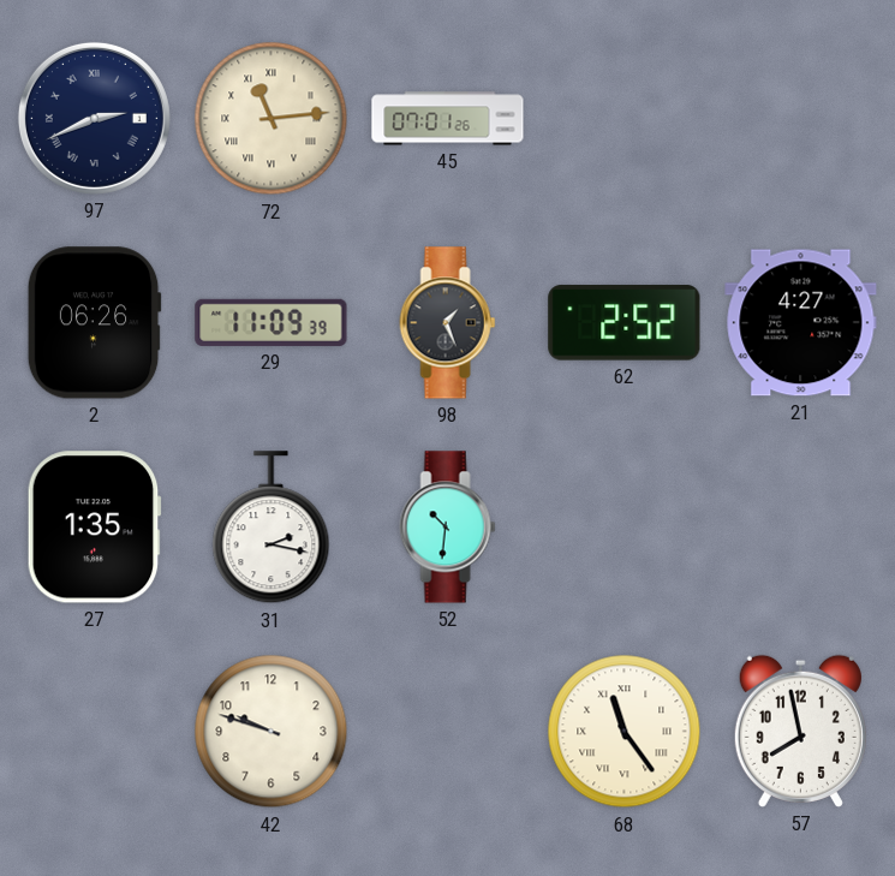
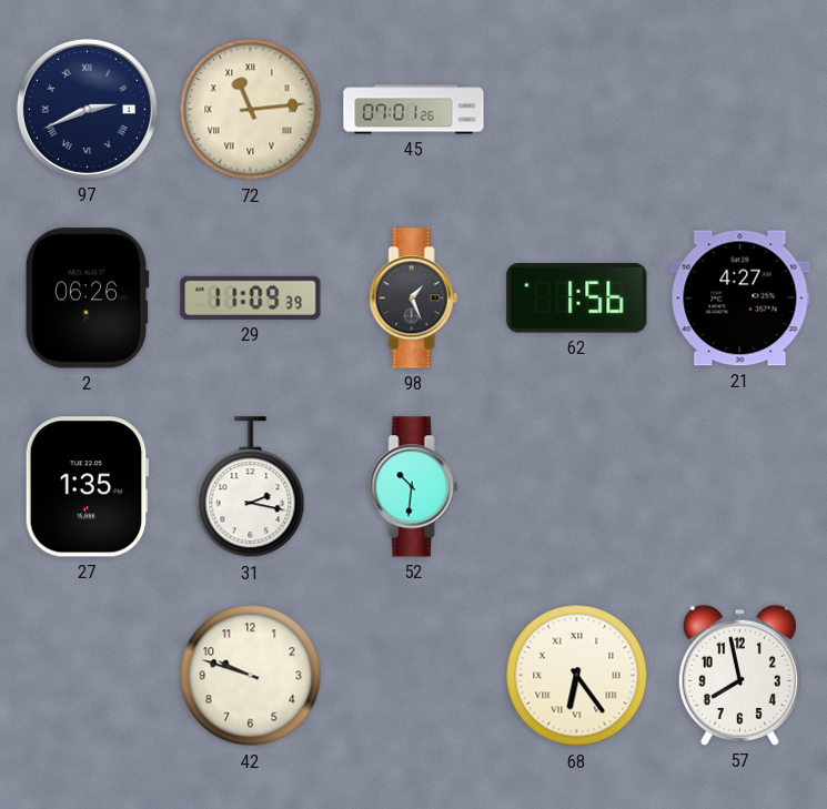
62: 2:52 -> 1:56
68: 11:24 -> 6:24
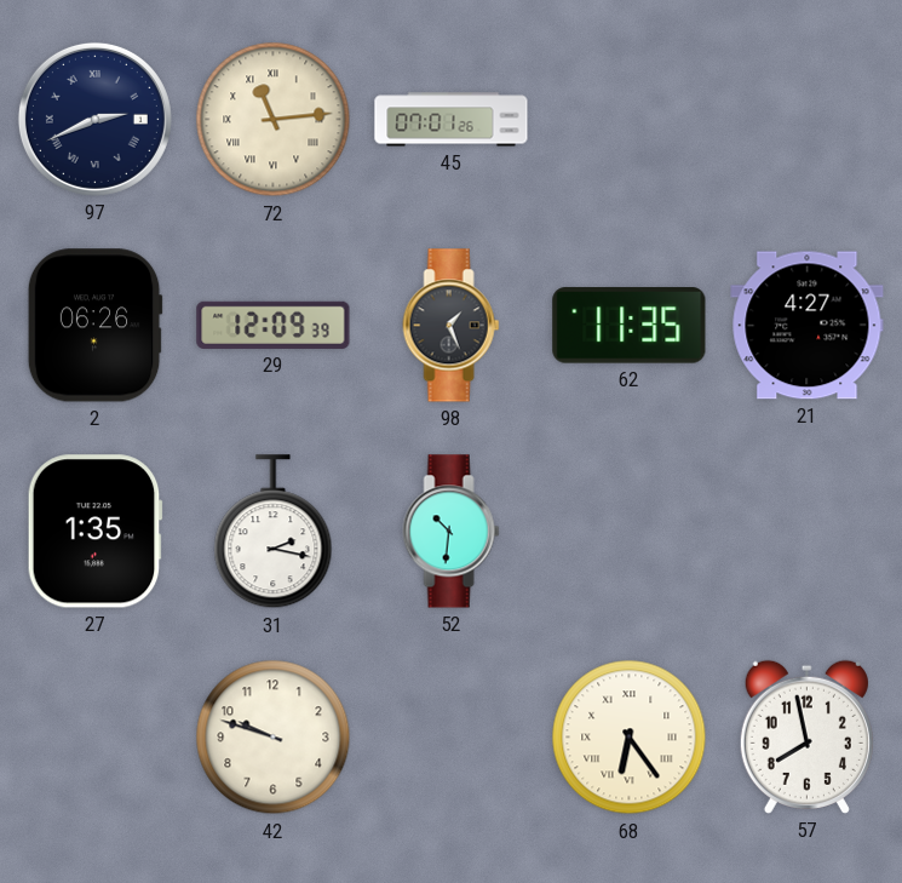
29: 11:09 -> 12:09
62: 1:56 -> 11:35
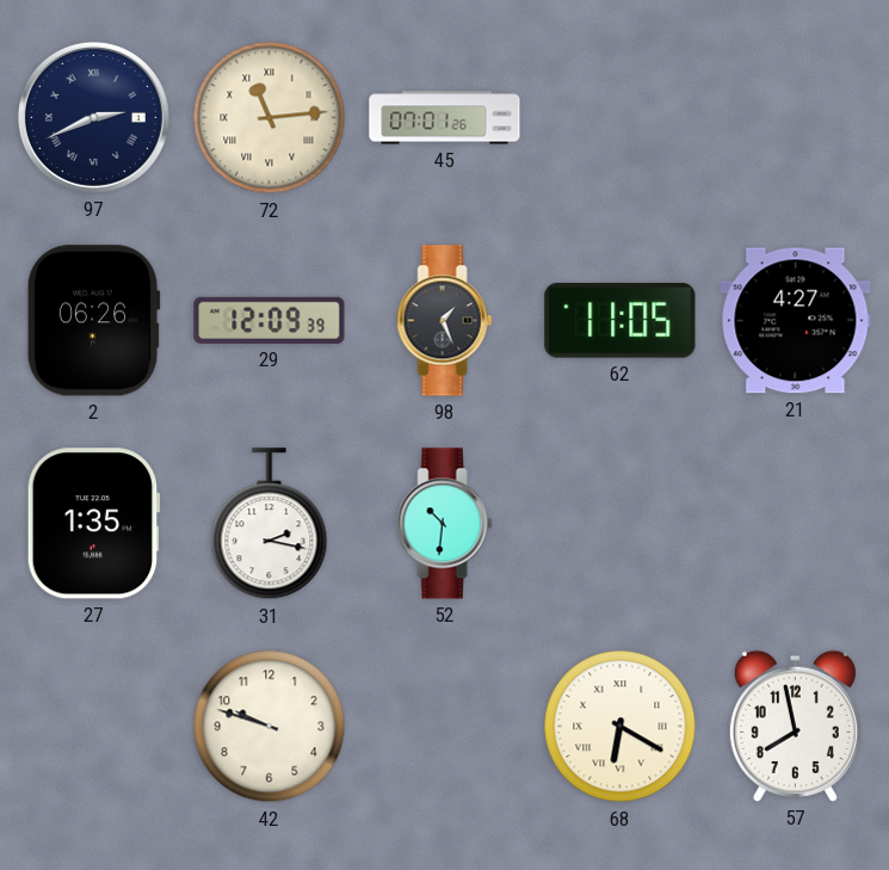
62: 11:35 -> 11:05
68: 6:24 -> 6:20
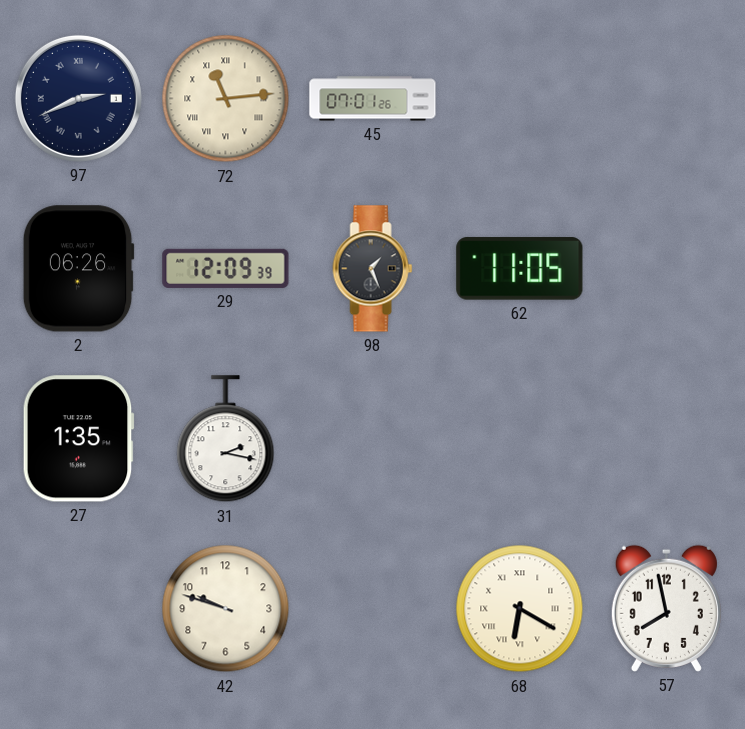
21: 4:27 -> none
52: 10:31 -> none
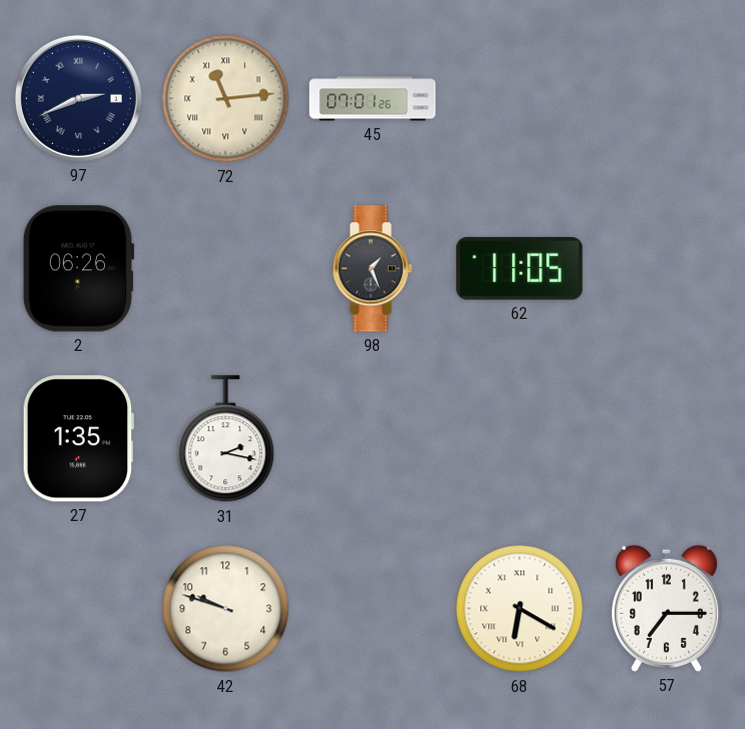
29: 12:09 -> none
57: 7:58 -> 7:15
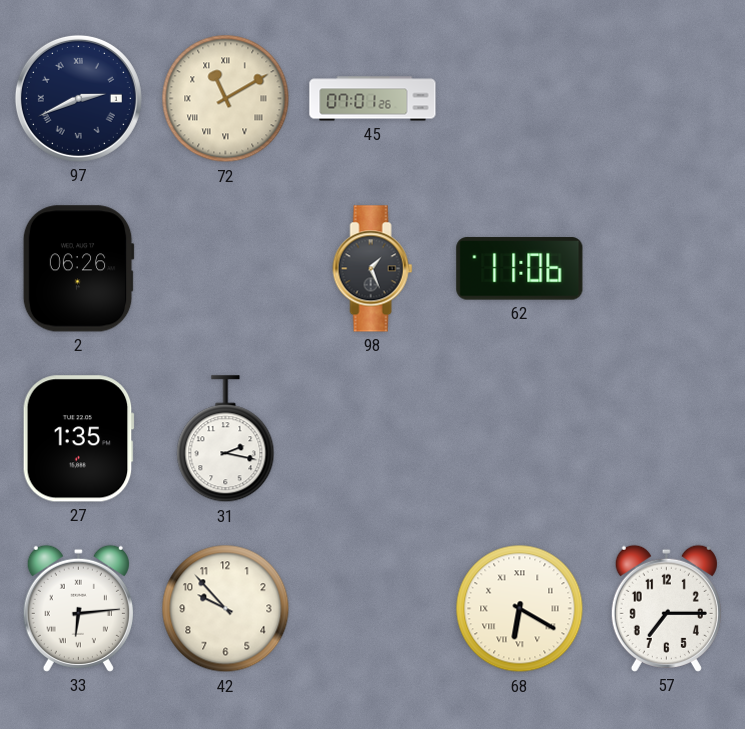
72: 11:14 -> 11:10
62: 11:05 -> 11:06
33: none -> 6:14
42: 9:48 -> 9:53
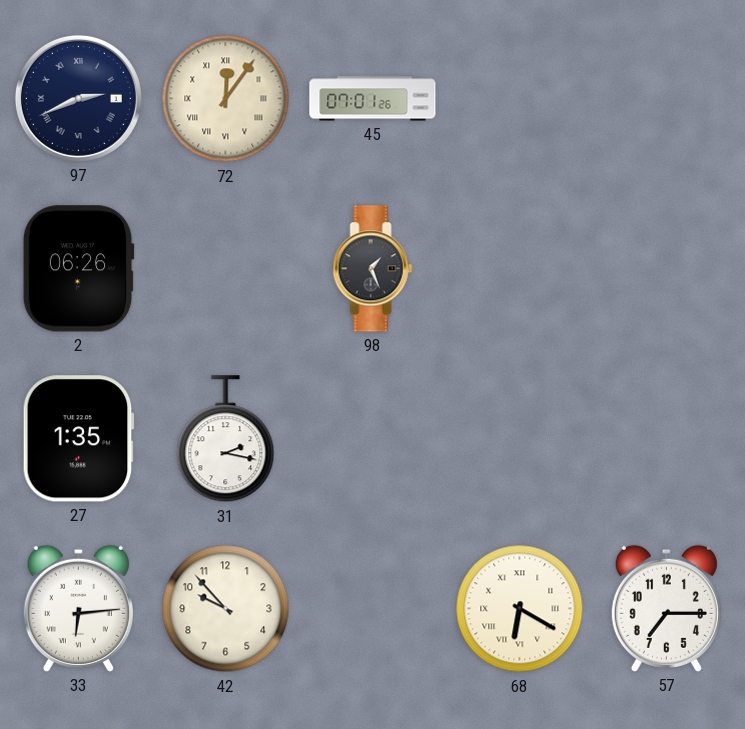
72: 11:10 -> 12:06
62: 11:06 -> none
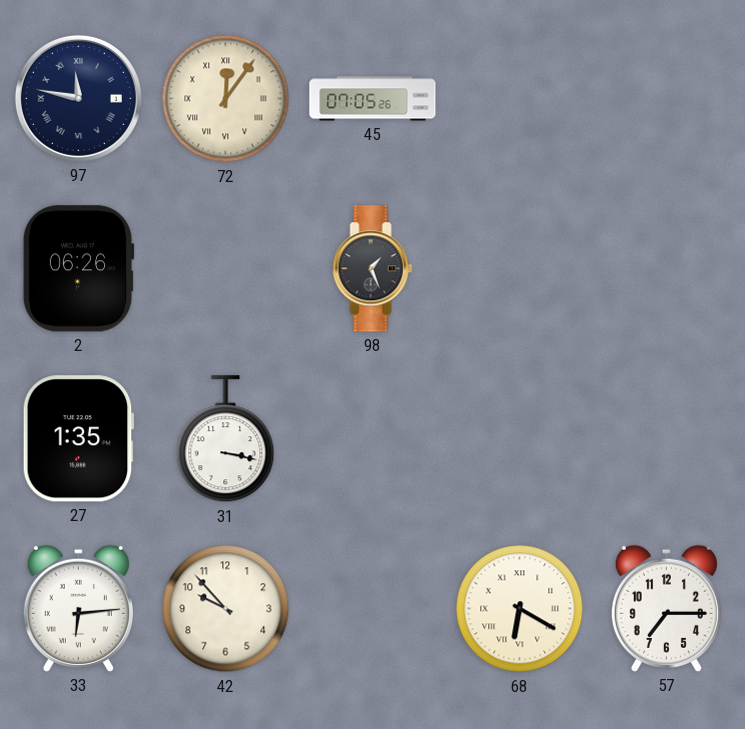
97: 2:41 -> 11:47
45: 07:01 -> 07:05
31: 2:17 -> 3:17
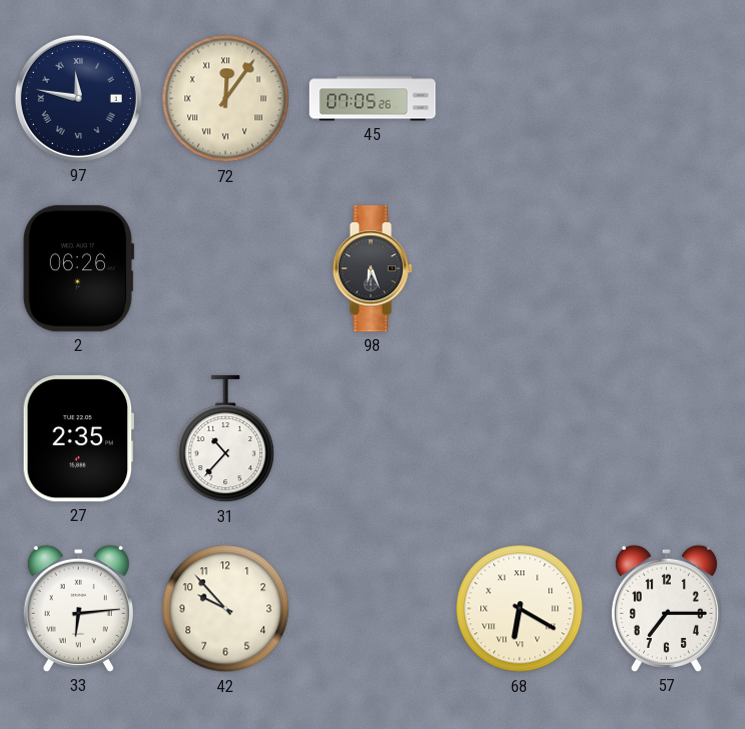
98: 1:26 -> 6:26
27: 1:35 -> 2:35
31: 3:17 -> 10:37
